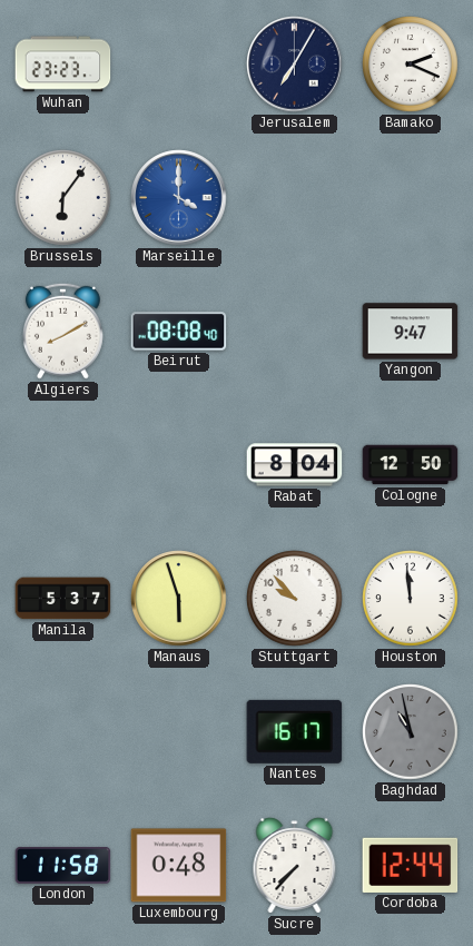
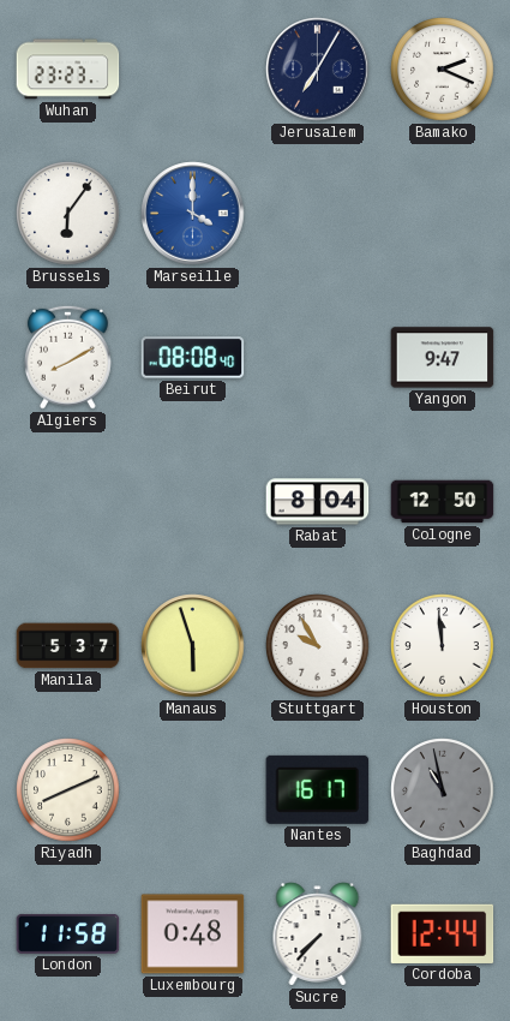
Stuttgart: 9:53 -> 9:55
Riyadh: none -> 8:11
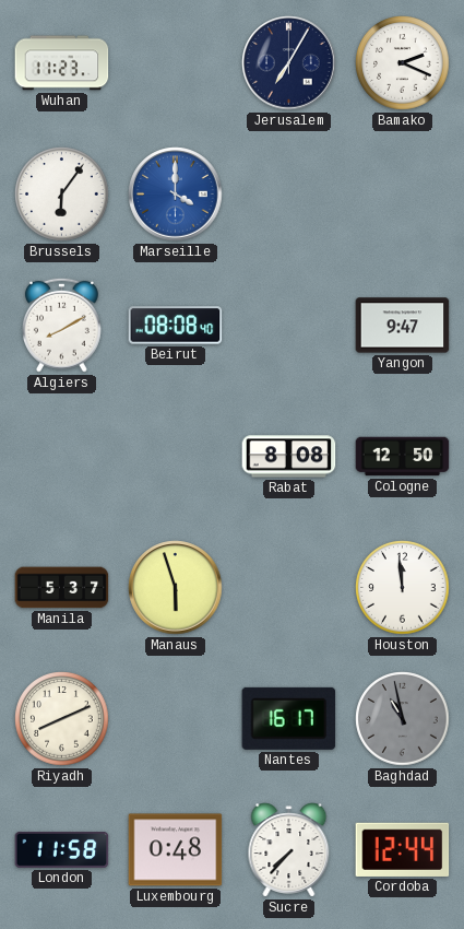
Wuhan: 23:23 -> 11:23
Rabat: 8:04 -> 8:08
Stuttgart: 9:55 -> none
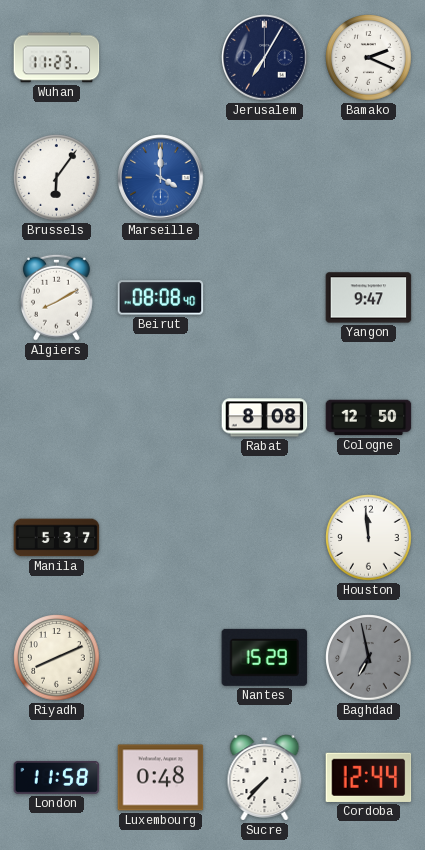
Manaus: 5:57 -> none
Nantes: 16:17 -> 15:29
Baghdad: 10:58 -> 6:58
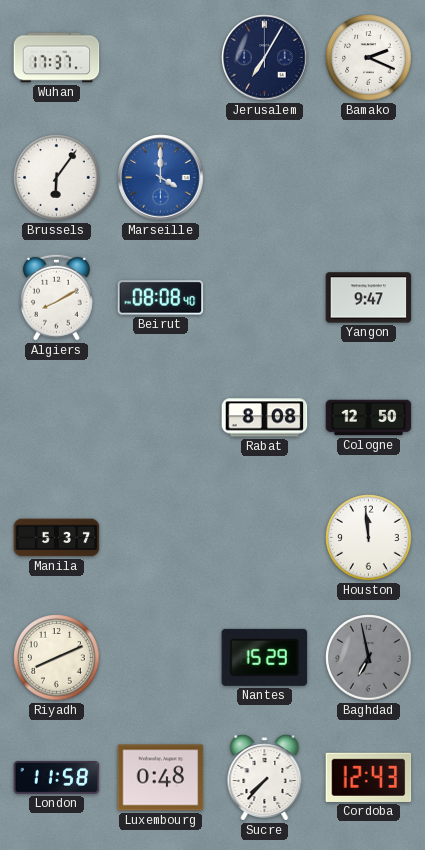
Wuhan: 11:23 -> 17:37
Cordoba: 12:44 -> 12:43
